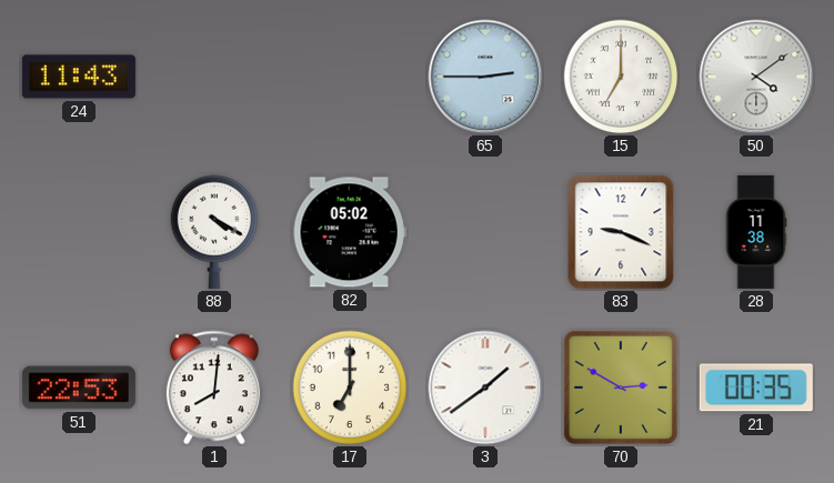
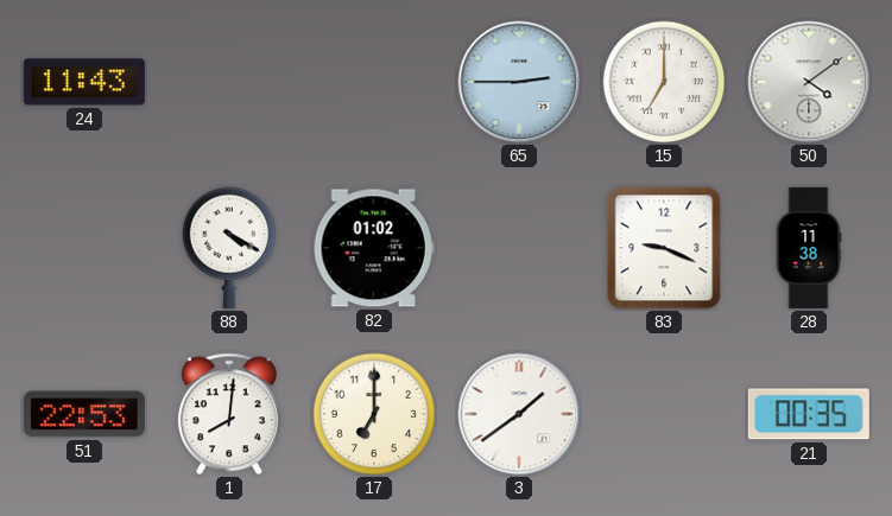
82: 05:02 -> 01:02
70: 2:50 -> none
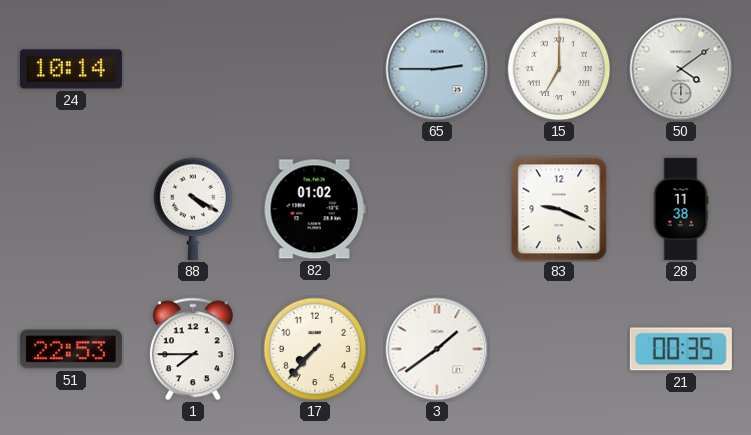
24: 11:43 -> 10:14
1: 8:01 -> 7:45
17: 7:00 -> 7:37
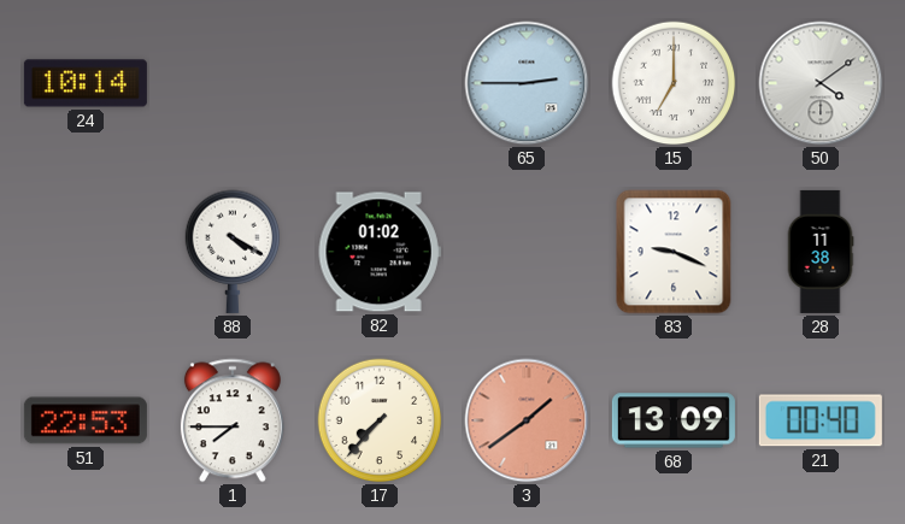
3 dial: white -> salmon
68: none -> 13:09
21: 00:35 -> 00:40
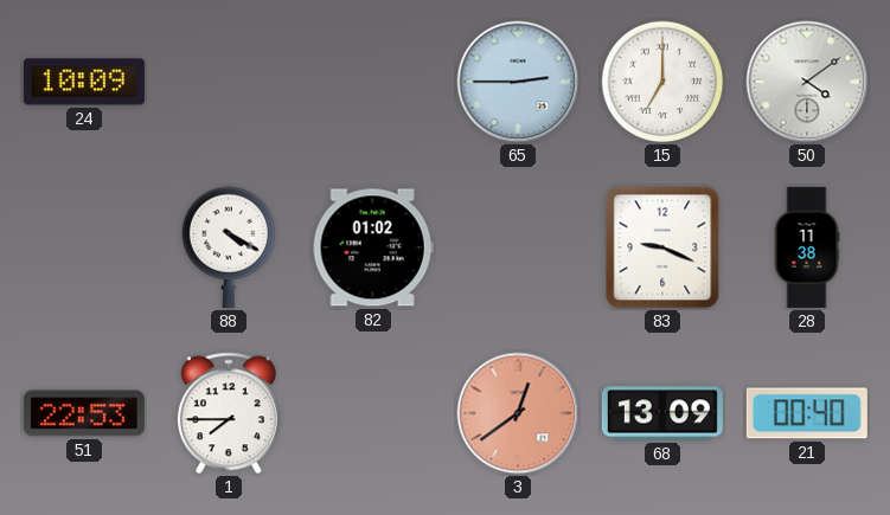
24: 10:14 -> 10:09
17: 7:37 -> none
3: 1:39 -> 12:39
